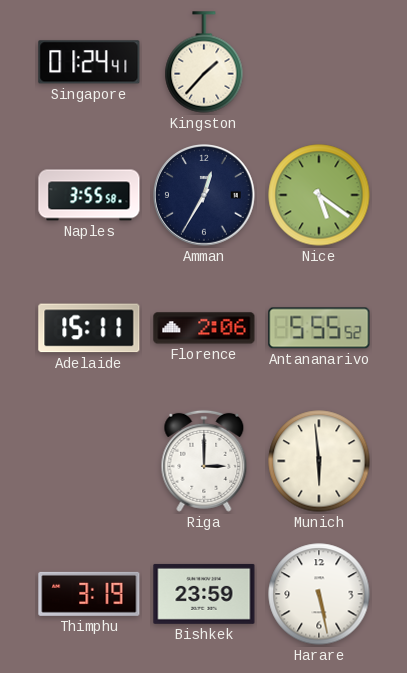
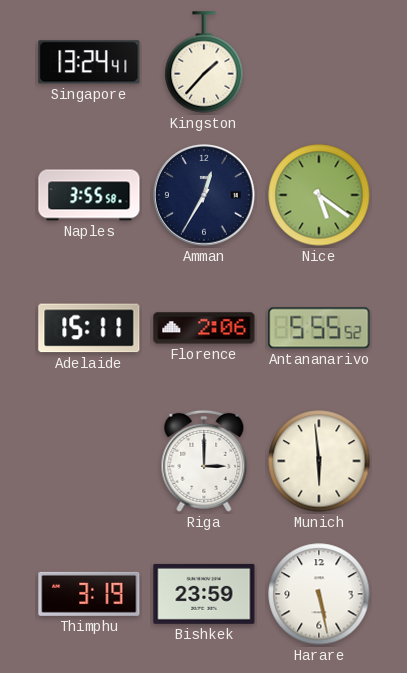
Singapore: 01:24 -> 13:24
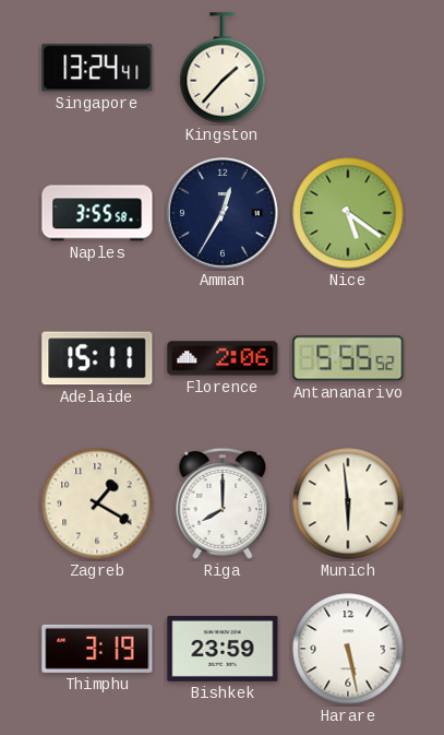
Zagreb: none -> 1:20
Riga: 3:00 -> 8:00
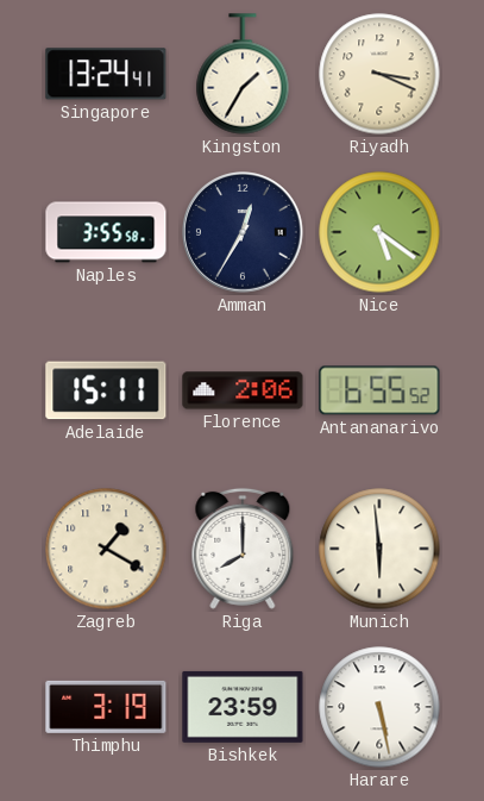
Kingston: 1:37 -> 1:35
Riyadh: none -> 3:19
Antananarivo: 5:55 -> 6:55
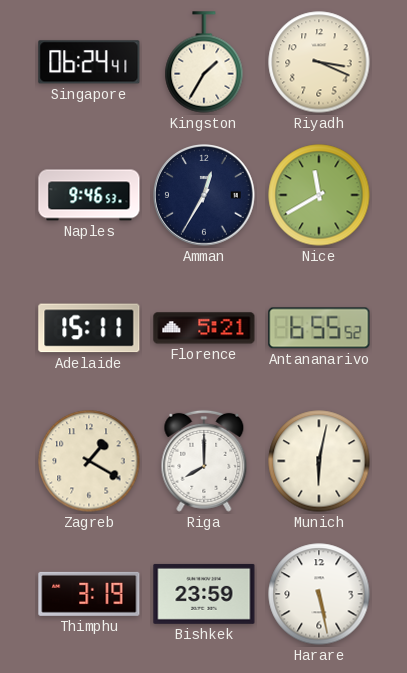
Singapore: 13:24 -> 06:24
Naples: 3:55 -> 9:46
Nice: 5:21 -> 11:40
Florence: 2:06 -> 5:21
Munich: 5:59 -> 6:02
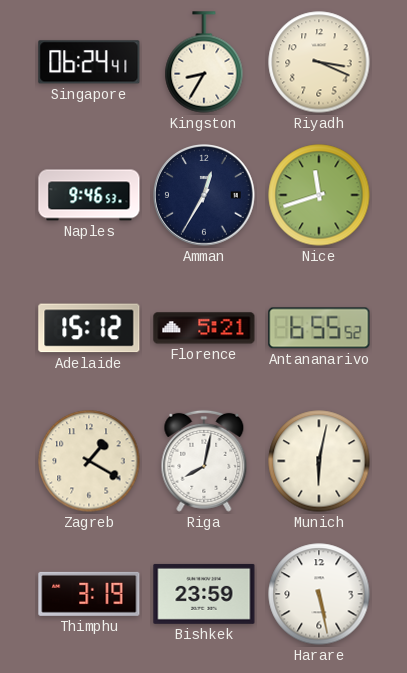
Kingston: 1:35 -> 8:35
Nice: 11:40 -> 11:42
Adelaide: 15:11 -> 15:12
Riga: 8:00 -> 8:02
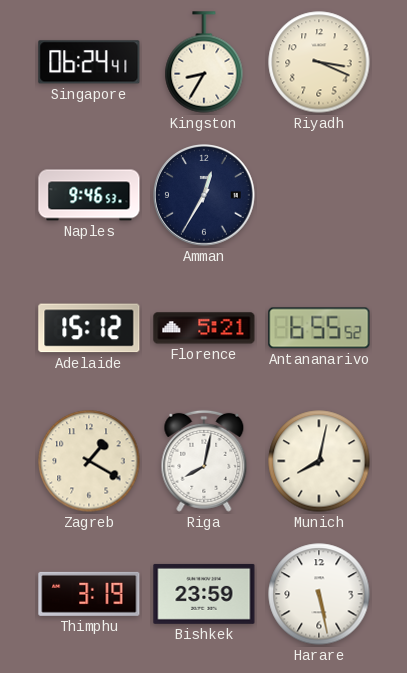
Nice: 11:42 -> none
Munich: 6:02 -> 8:02
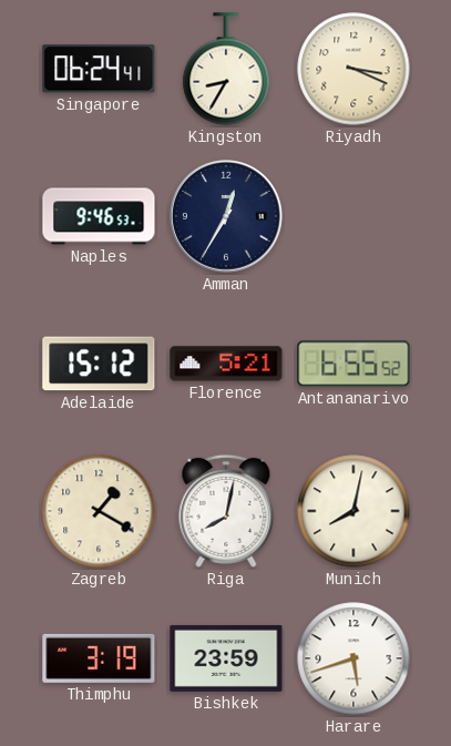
Harare: 5:28 -> 5:42
